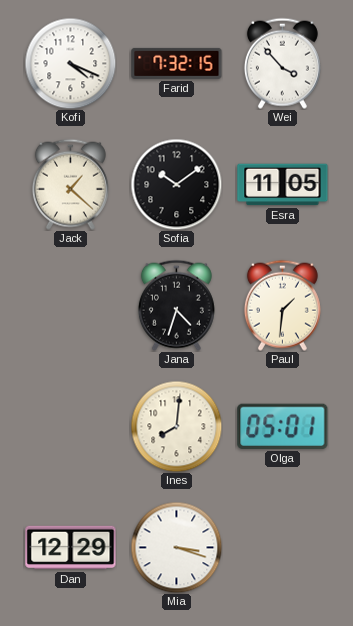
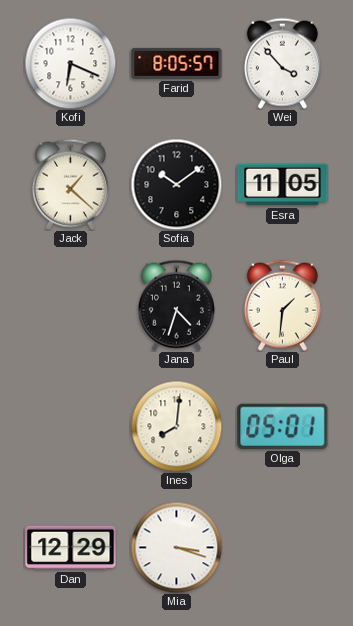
Kofi: 4:19 -> 6:19
Farid: 7:32 -> 8:05
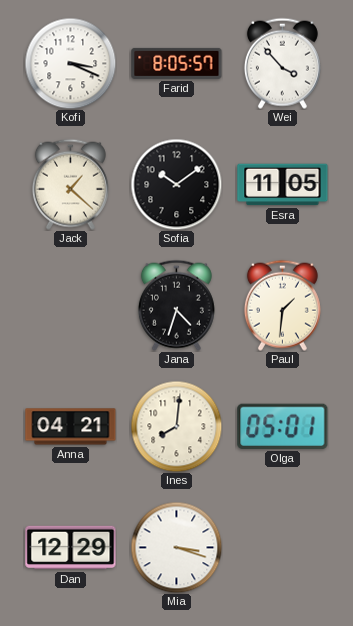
Kofi: 6:19 -> 3:19
Anna: none -> 04:21
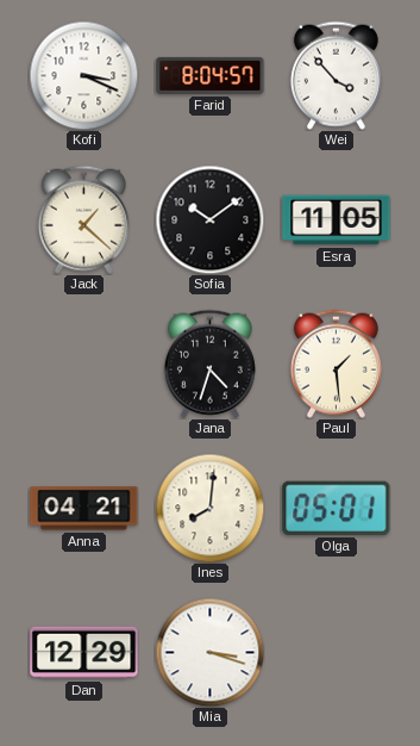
Farid: 8:05 -> 8:04
Paul: 1:31 -> 1:29
